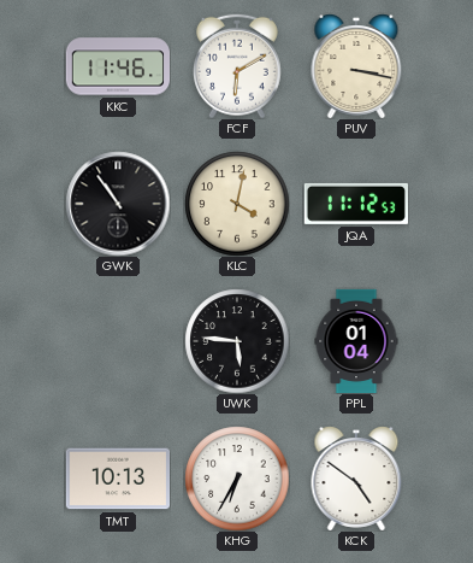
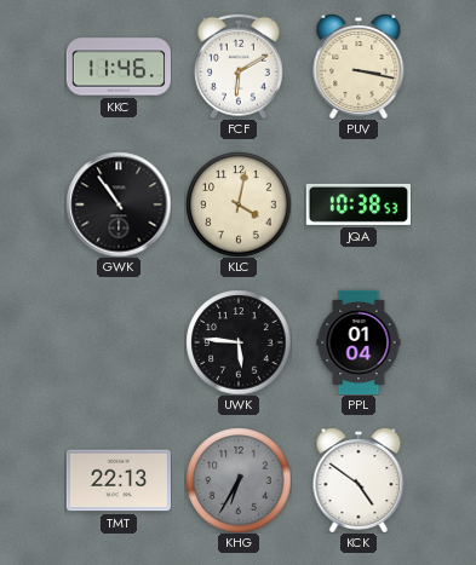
JQA: 11:12 -> 10:38
TMT: 10:13 -> 22:13
KHG dial: white -> grey
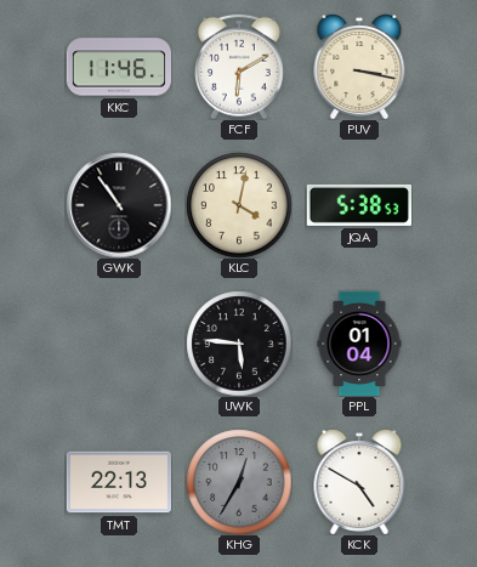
JQA: 10:38 -> 5:38
KHG: 6:35 -> 12:35
KCK: 4:51 -> 4:50
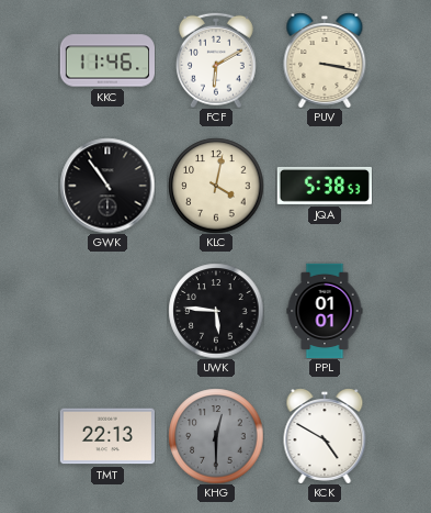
PPL: 01:04 -> 01:01
KHG: 12:35 -> 12:30
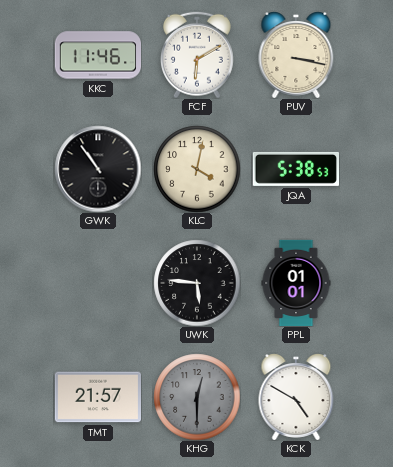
TMT: 22:13 -> 21:57
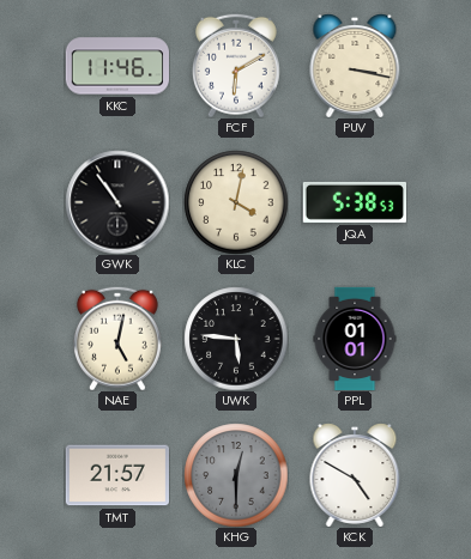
NAE: none -> 5:02
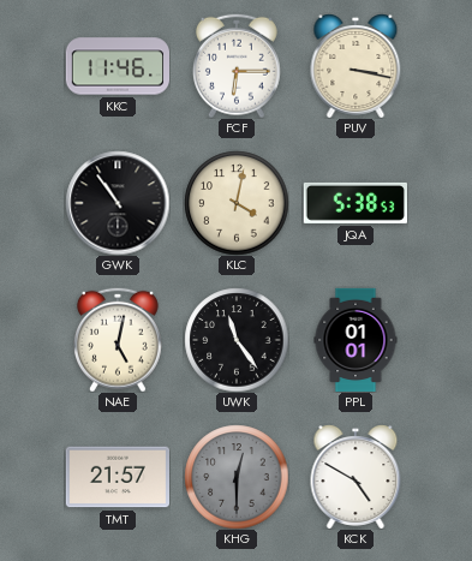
FCF: 6:10 -> 6:15
UWK: 5:46 -> 11:24
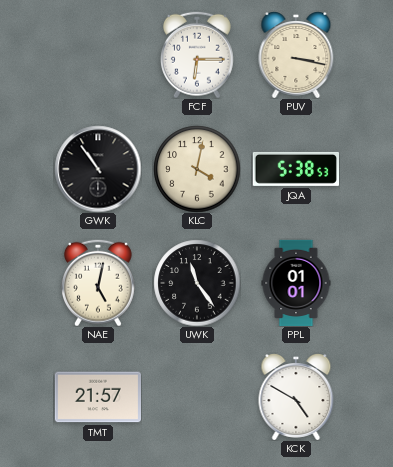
KKC: 11:46 -> none
KHG: 12:30 -> none
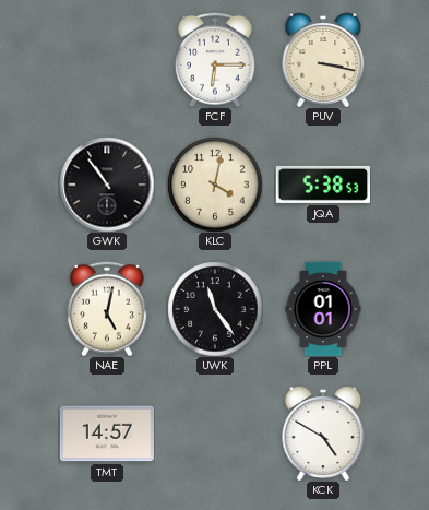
TMT: 21:57 -> 14:57
